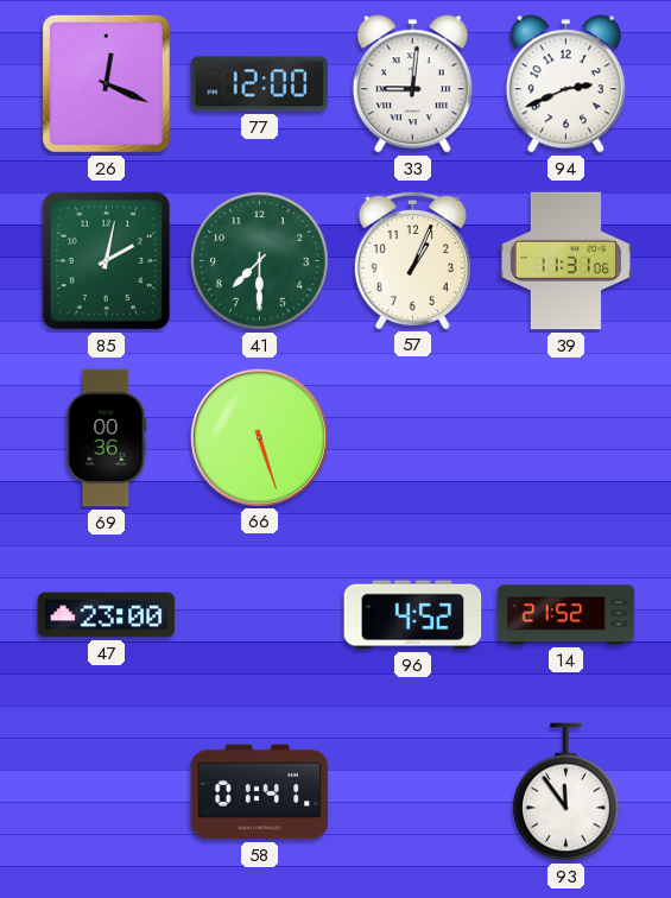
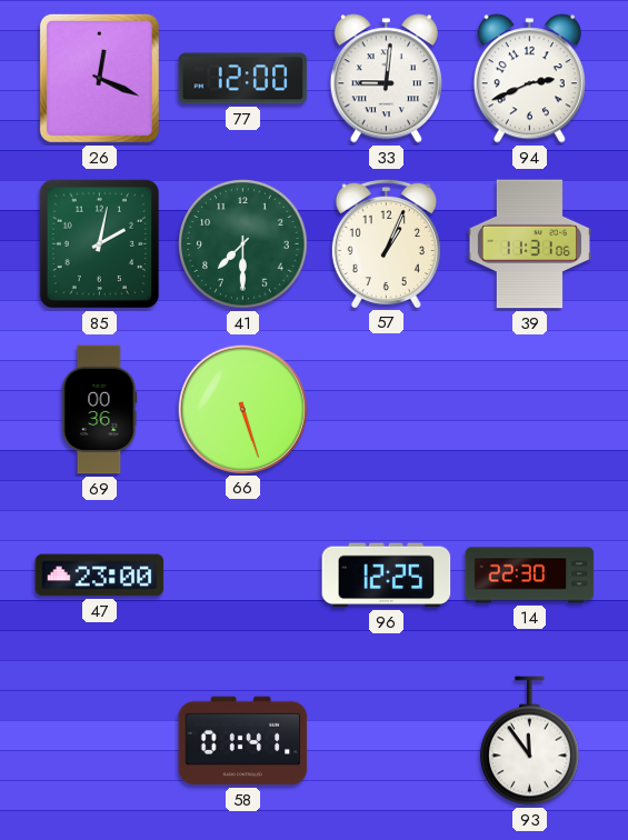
96: 4:52 -> 12:25
14: 21:52 -> 22:30
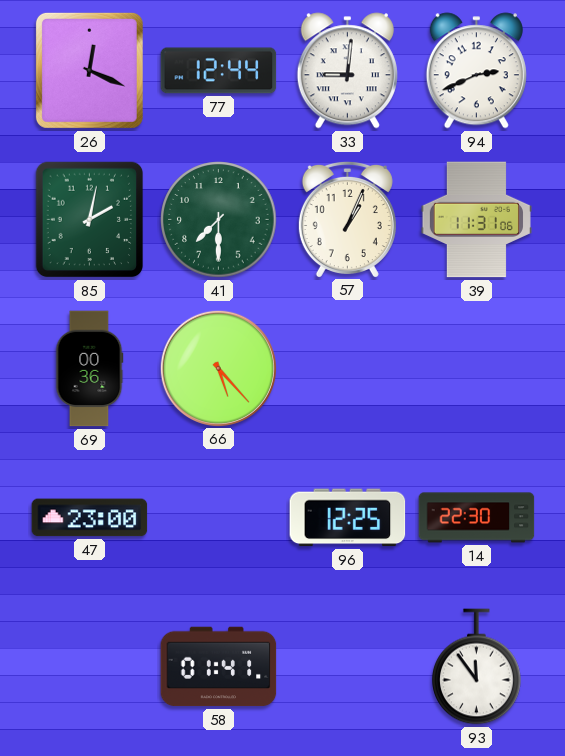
77: 12:00 -> 12:44
66: 5:27 -> 5:23
